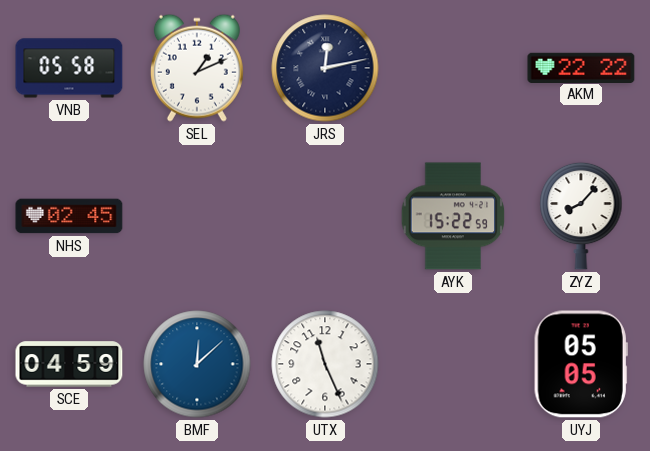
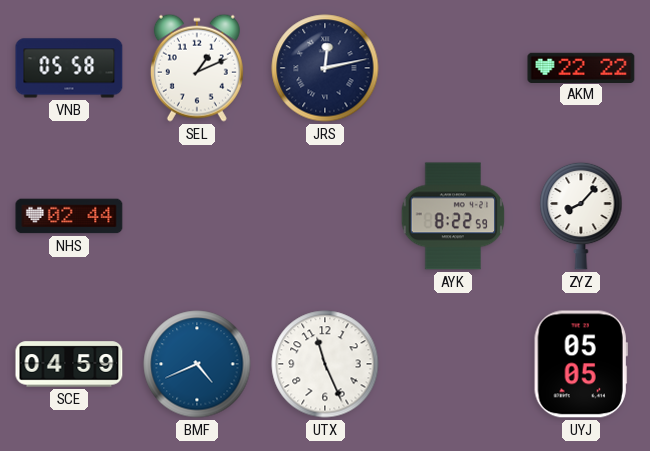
NHS: 02:45 -> 02:44
AYK: 15:22 -> 8:22
BMF: 12:08 -> 4:41
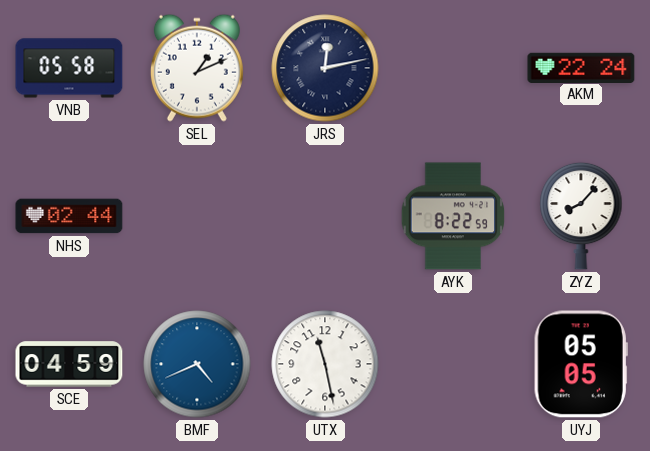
AKM: 22:22 -> 22:24
UTX: 11:26 -> 11:28
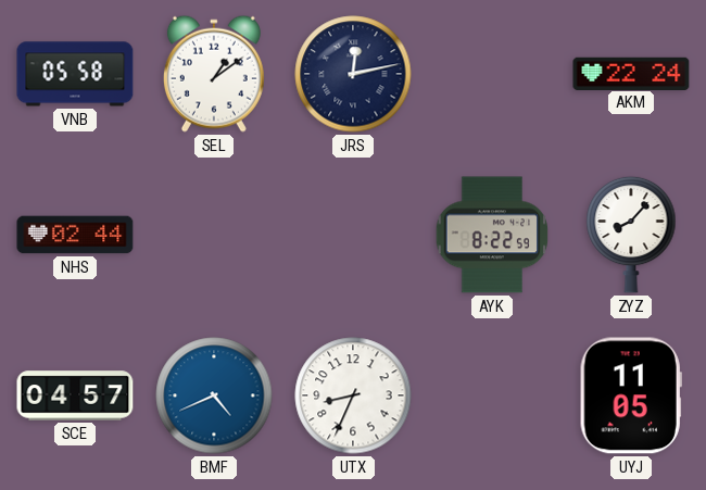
SEL: 1:11 -> 1:09
SCE: 04:59 -> 04:57
UTX: 11:28 -> 8:34
UYJ: 05:05 -> 11:05
